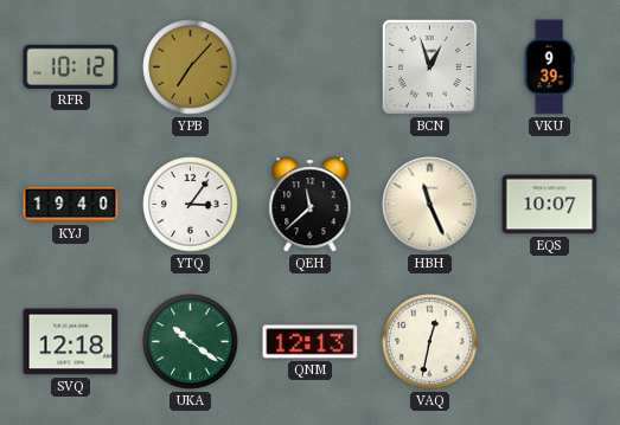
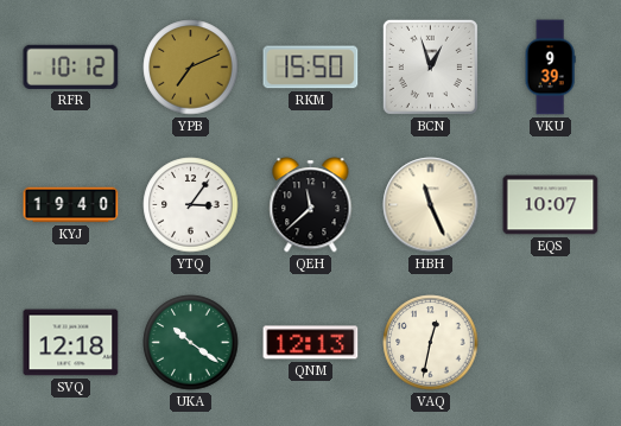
YPB: 7:07 -> 7:11
RKM: none -> 15:50
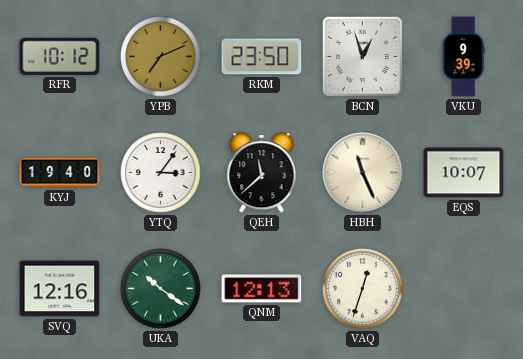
RKM: 15:50 -> 23:50
SVQ: 12:18 -> 12:16
VAQ: 12:32 -> 12:33
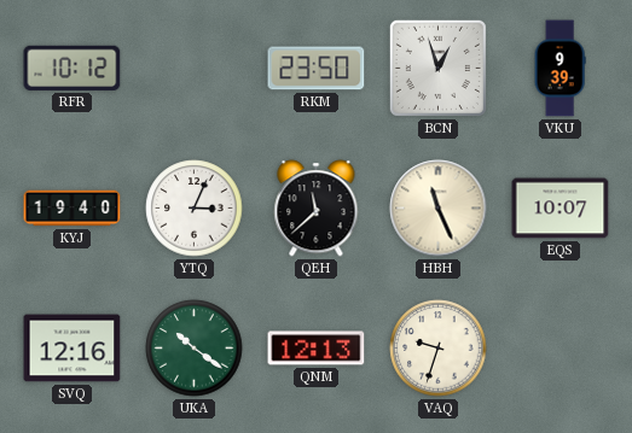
YPB: 7:11 -> none
YTQ: 3:06 -> 3:04
VAQ: 12:33 -> 9:33
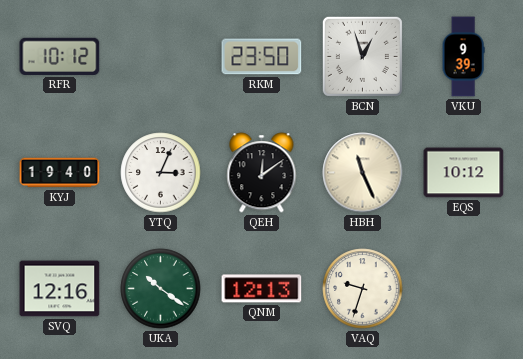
QEH: 11:38 -> 12:09
EQS: 10:07 -> 10:12
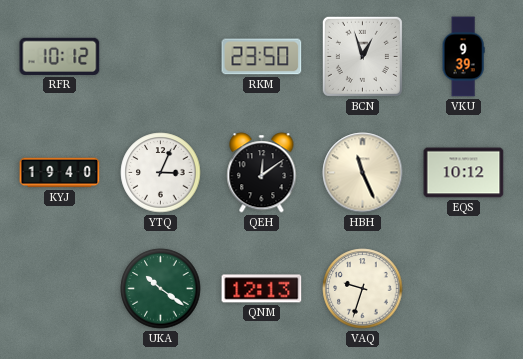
SVQ: 12:16 -> none
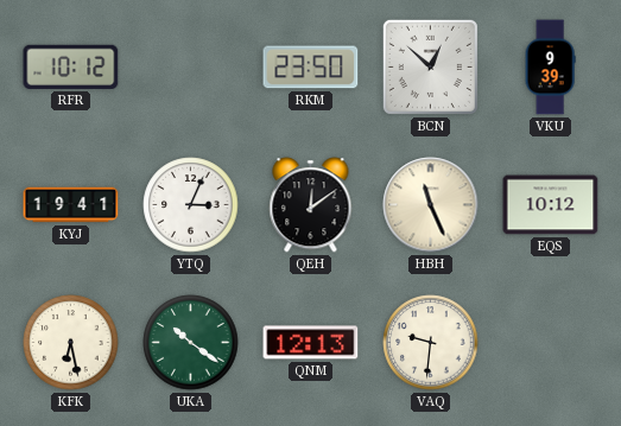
BCN: 12:57 -> 12:52
KYJ: 19:40 -> 19:41
KFK: none -> 6:28
VAQ: 9:33 -> 9:31
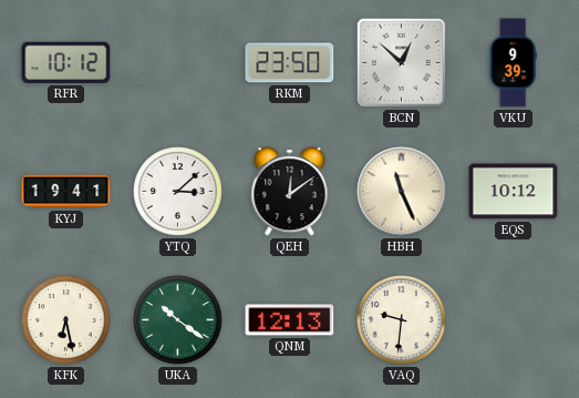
YTQ: 3:04 -> 3:08
